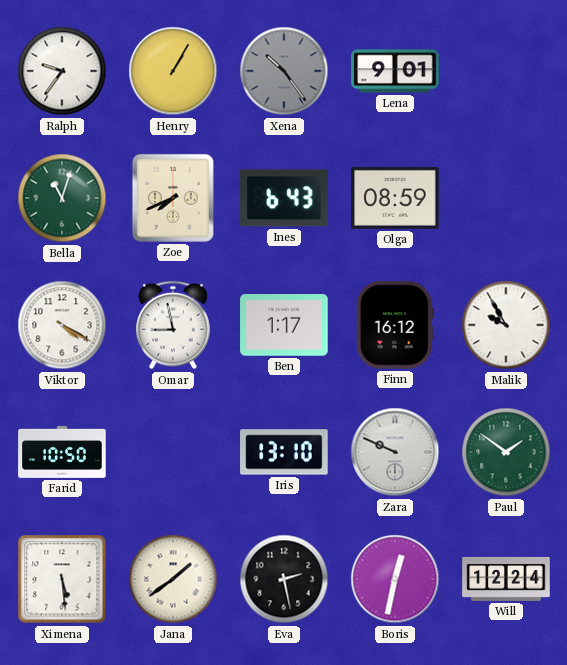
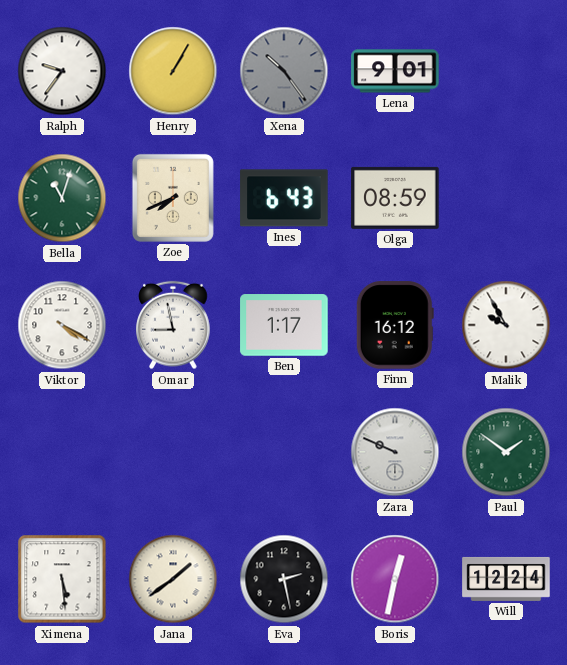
Farid: 10:50 -> none
Iris: 13:10 -> none
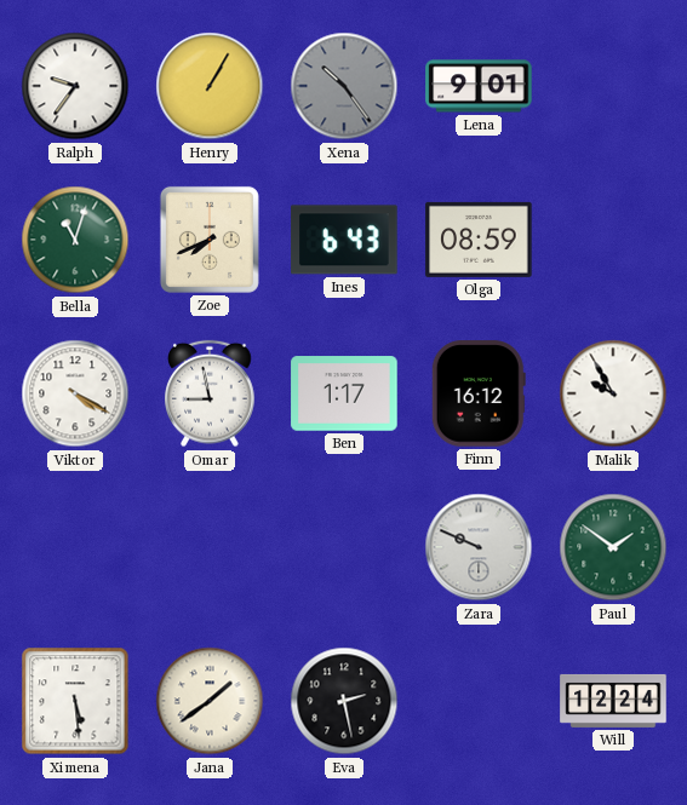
Boris: 12:32 -> none
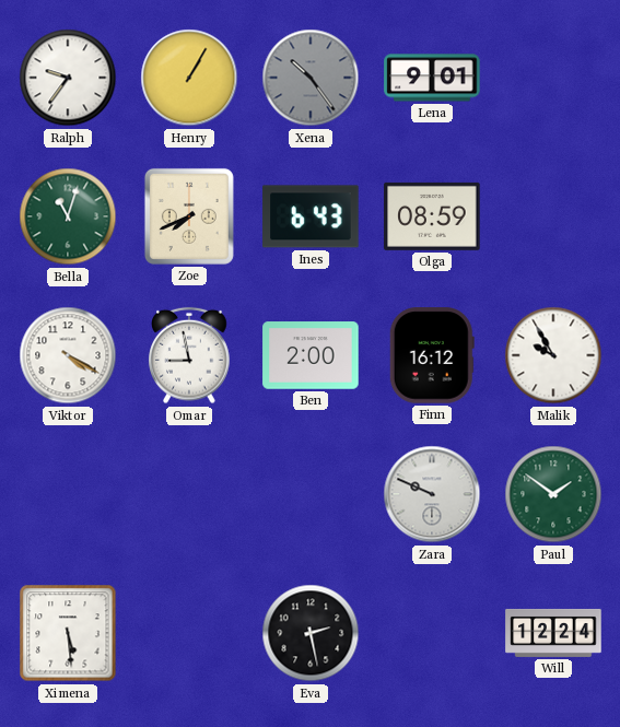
Ben: 1:17 -> 2:00
Jana: 1:39 -> none
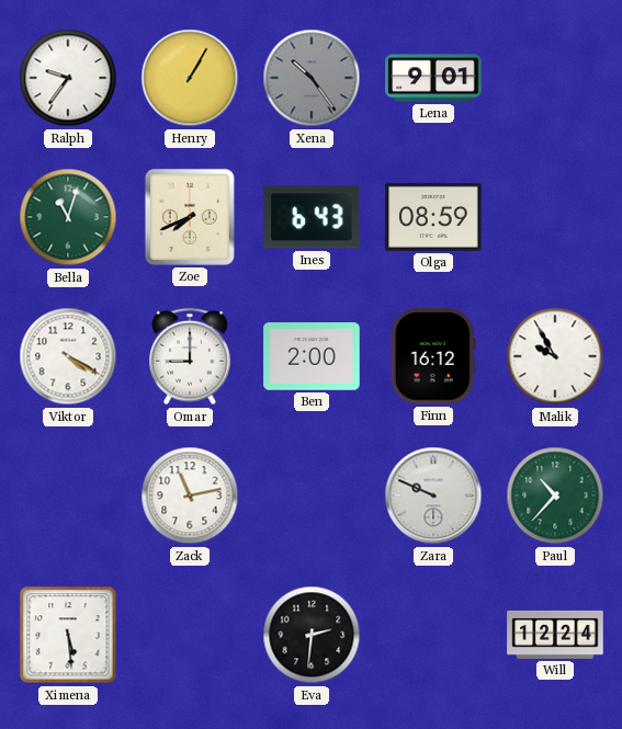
Omar: 8:58 -> 9:00
Zack: none -> 11:13
Paul: 1:51 -> 10:37
Eva: 2:28 -> 2:31
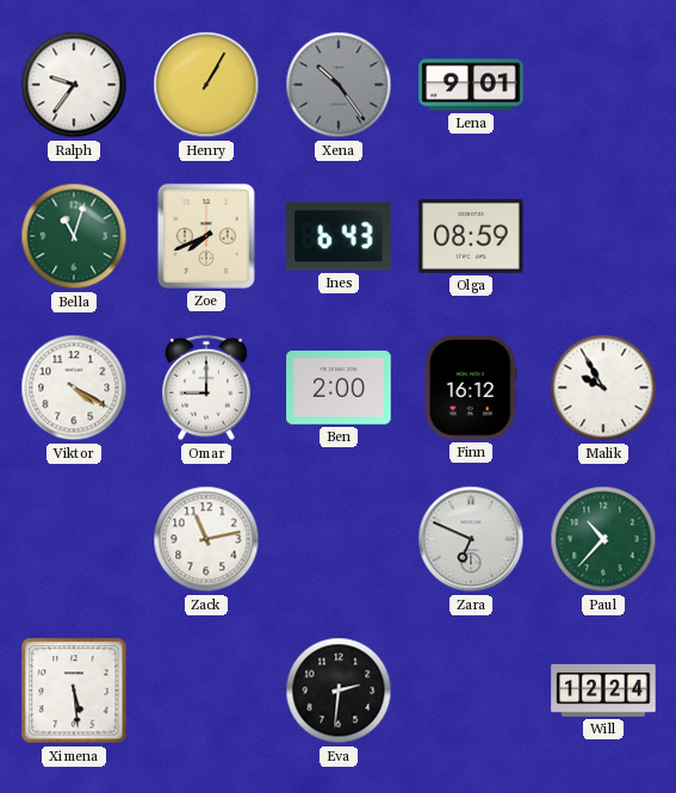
Zara: 9:49 -> 6:49
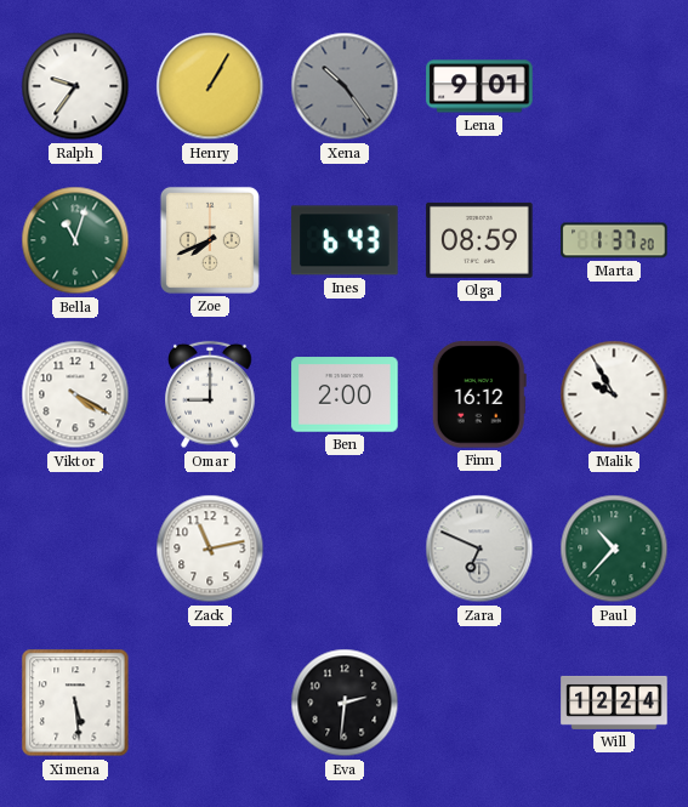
Marta: none -> 1:37
